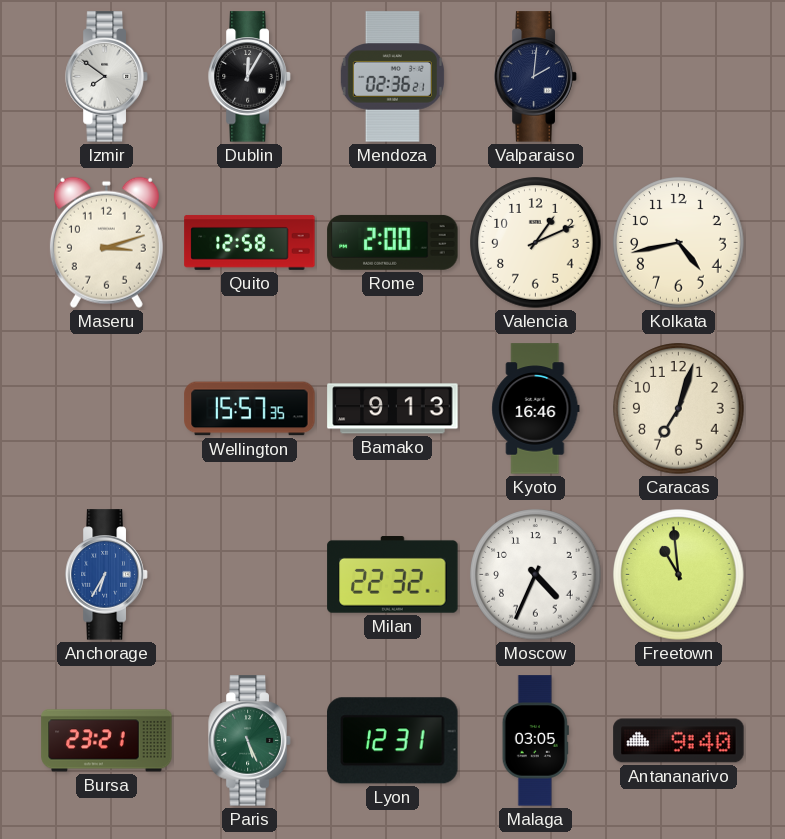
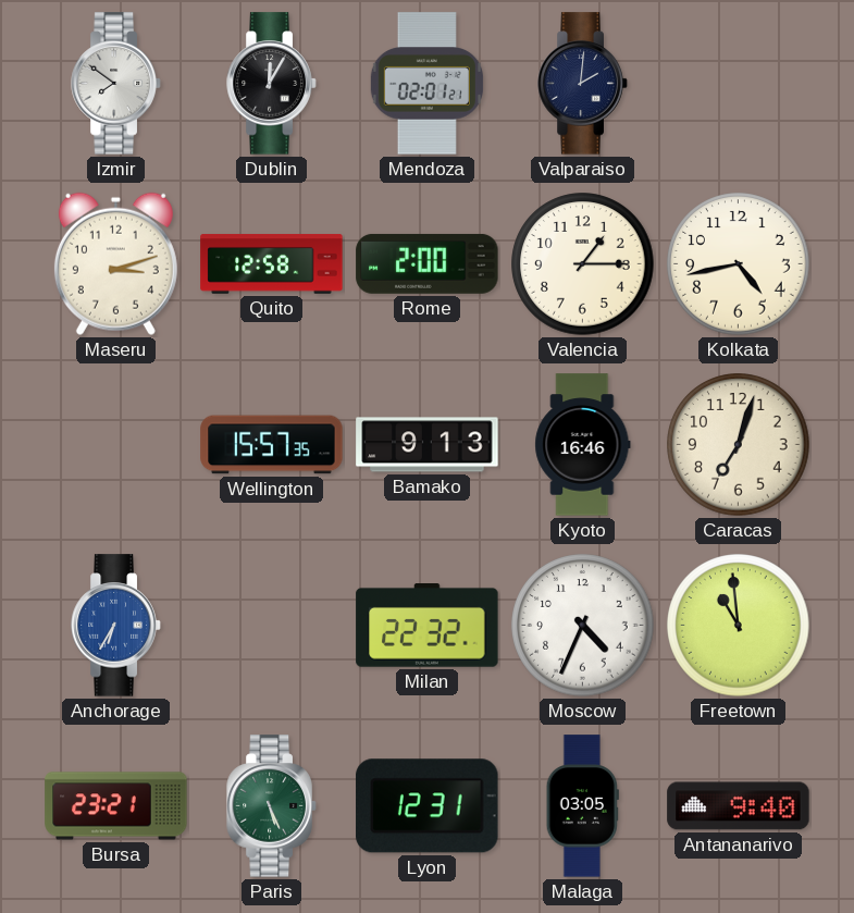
Mendoza: 02:36 -> 02:01
Valencia: 1:11 -> 1:15
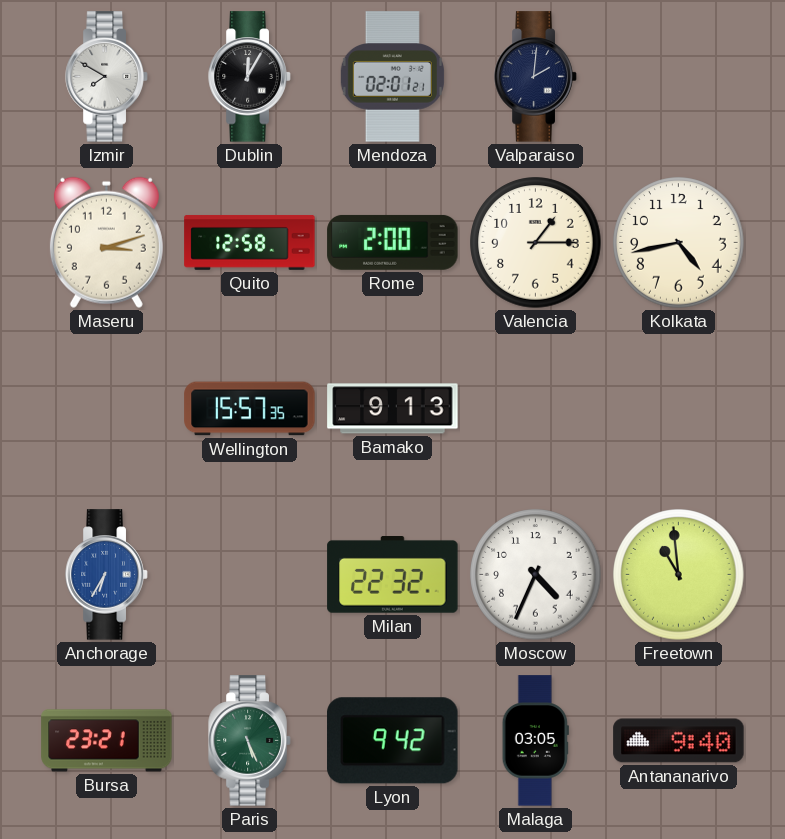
Izmir: 7:51 -> 7:50
Kyoto: 16:46 -> none
Caracas: 7:03 -> none
Lyon: 12:31 -> 9:42
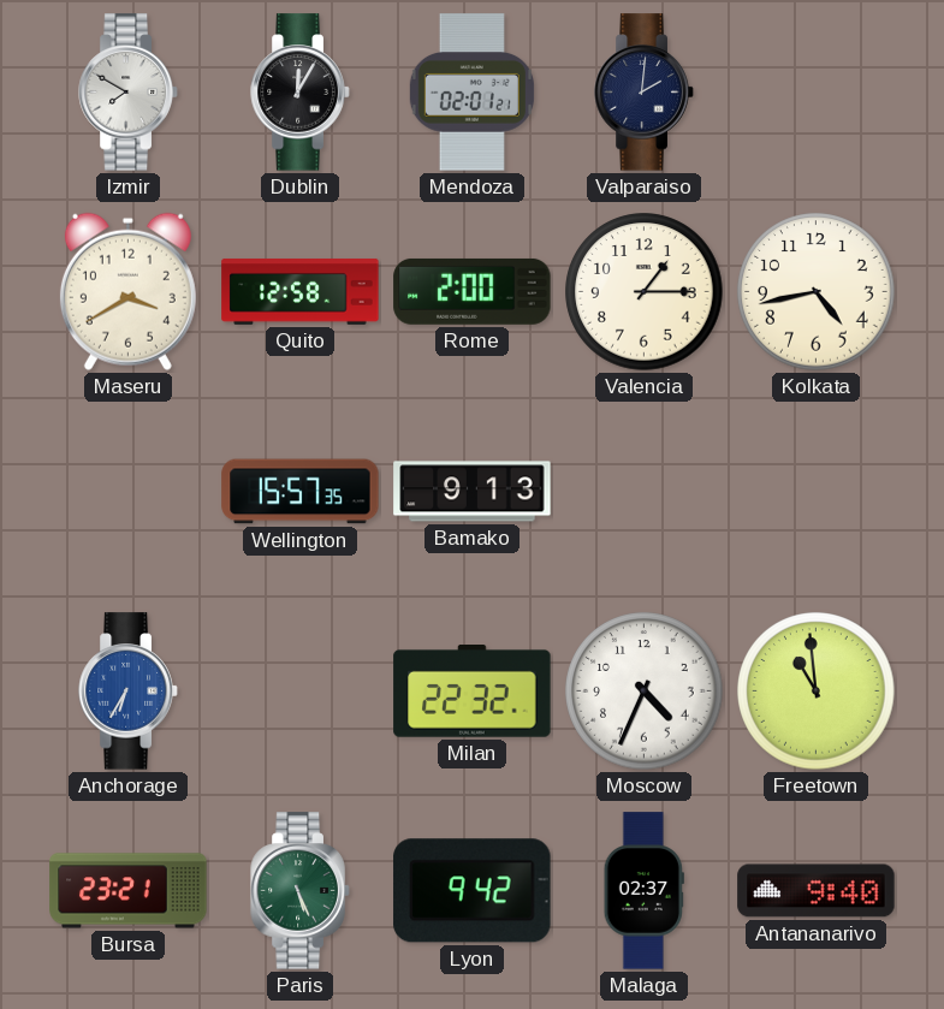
Maseru: 3:12 -> 3:40
Malaga: 03:05 -> 02:37
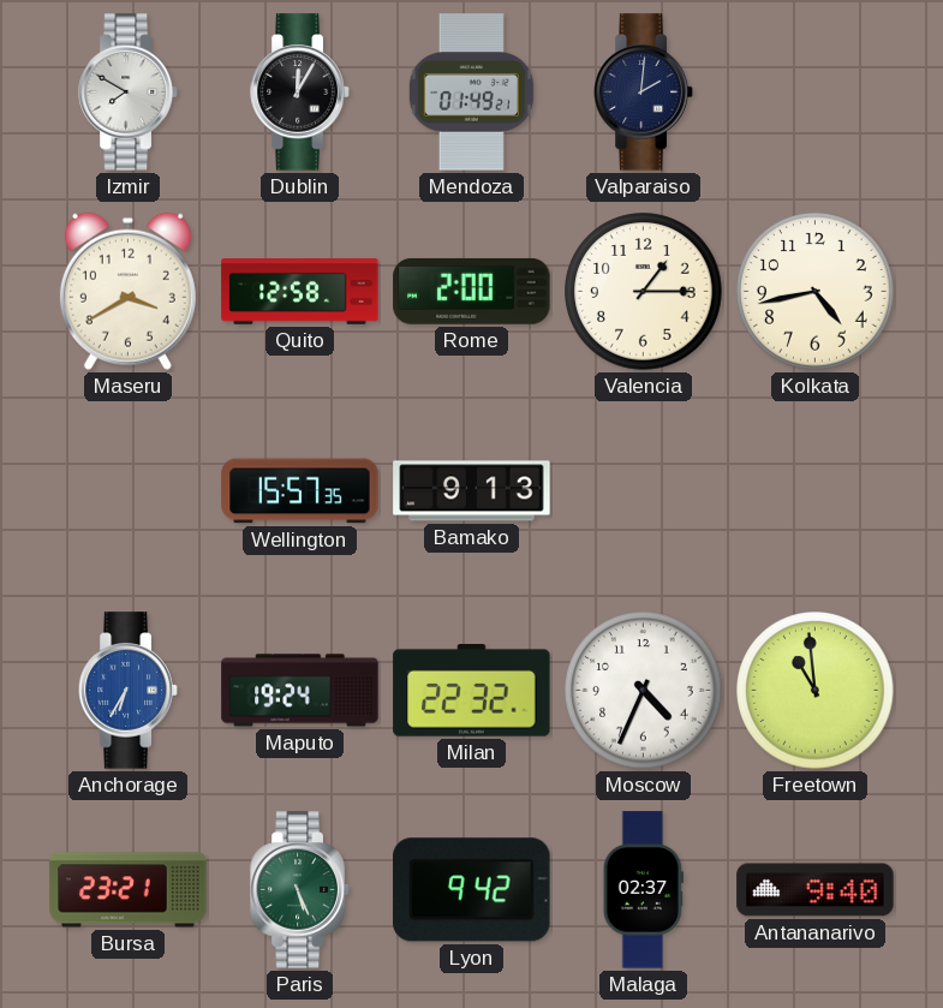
Mendoza: 02:01 -> 01:49
Maputo: none -> 19:24
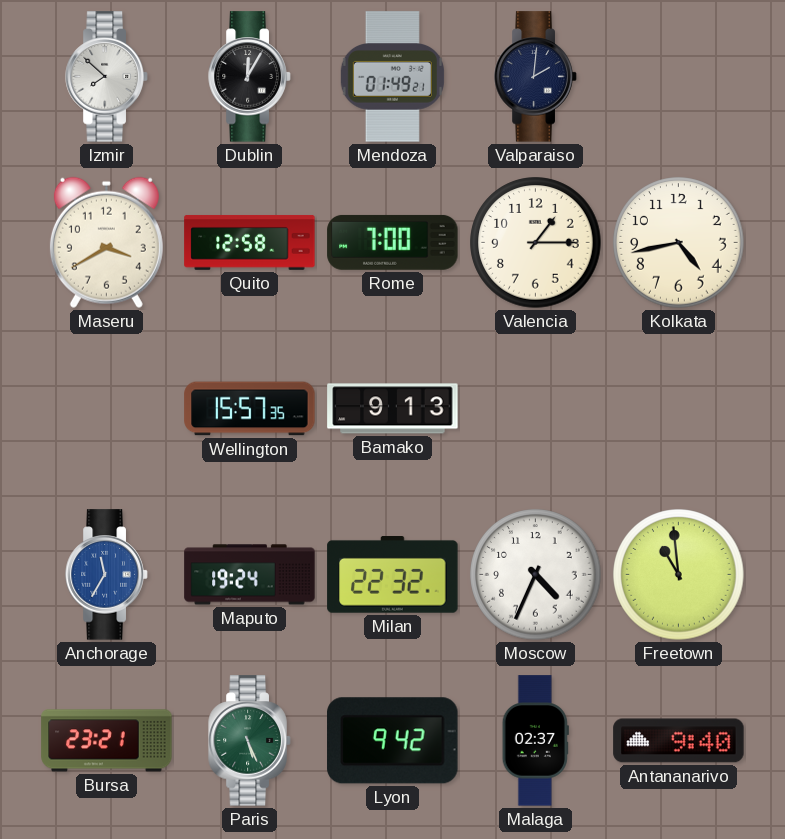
Izmir: 7:50 -> 7:52
Rome: 2:00 -> 7:00
Anchorage: 6:35 -> 11:35
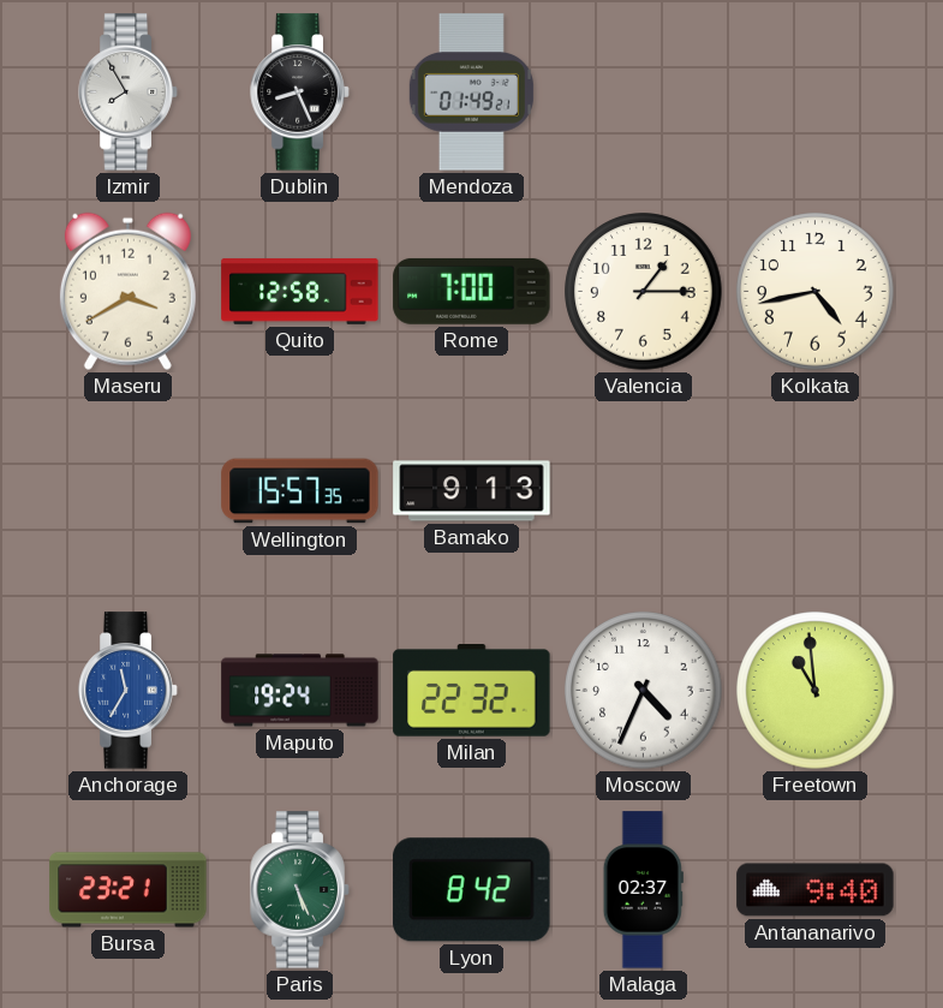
Izmir: 7:52 -> 7:55
Dublin: 12:05 -> 8:26
Valparaiso: 2:01 -> none
Lyon: 9:42 -> 8:42
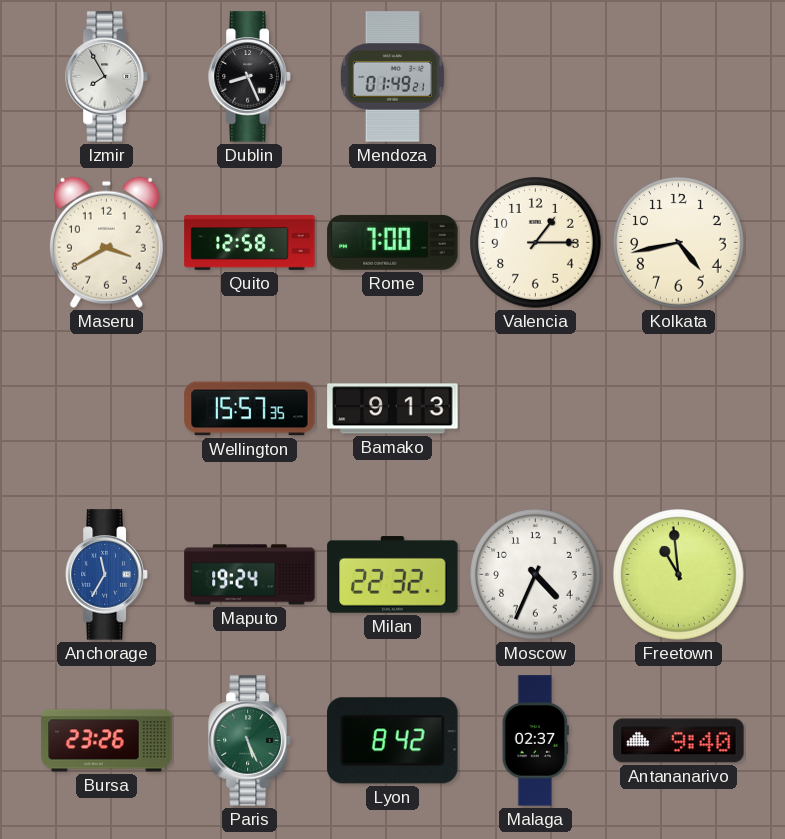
Bursa: 23:21 -> 23:26
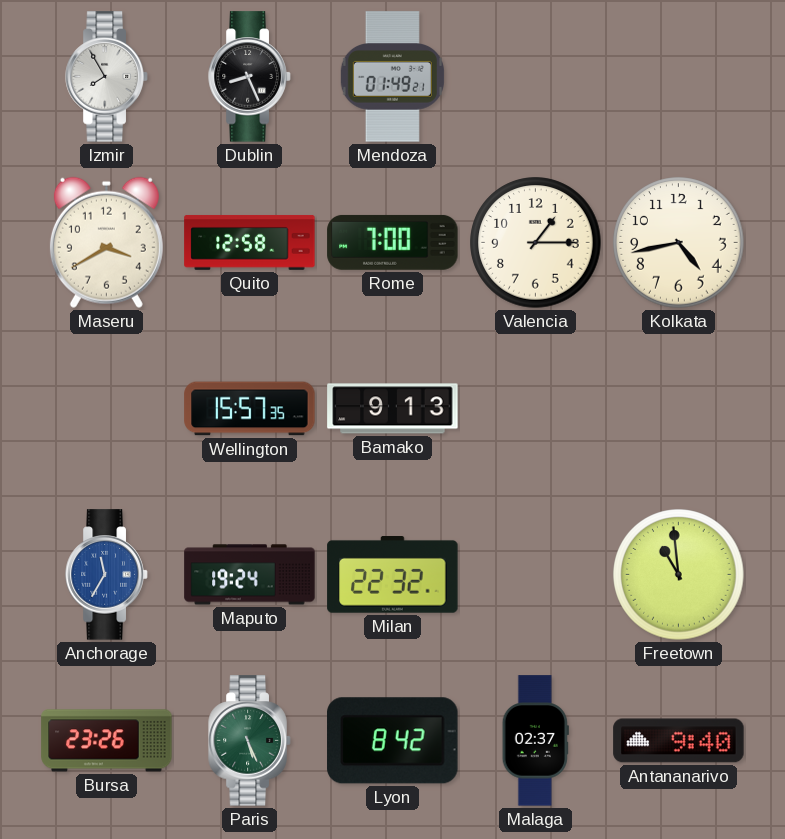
Moscow: 4:34 -> none
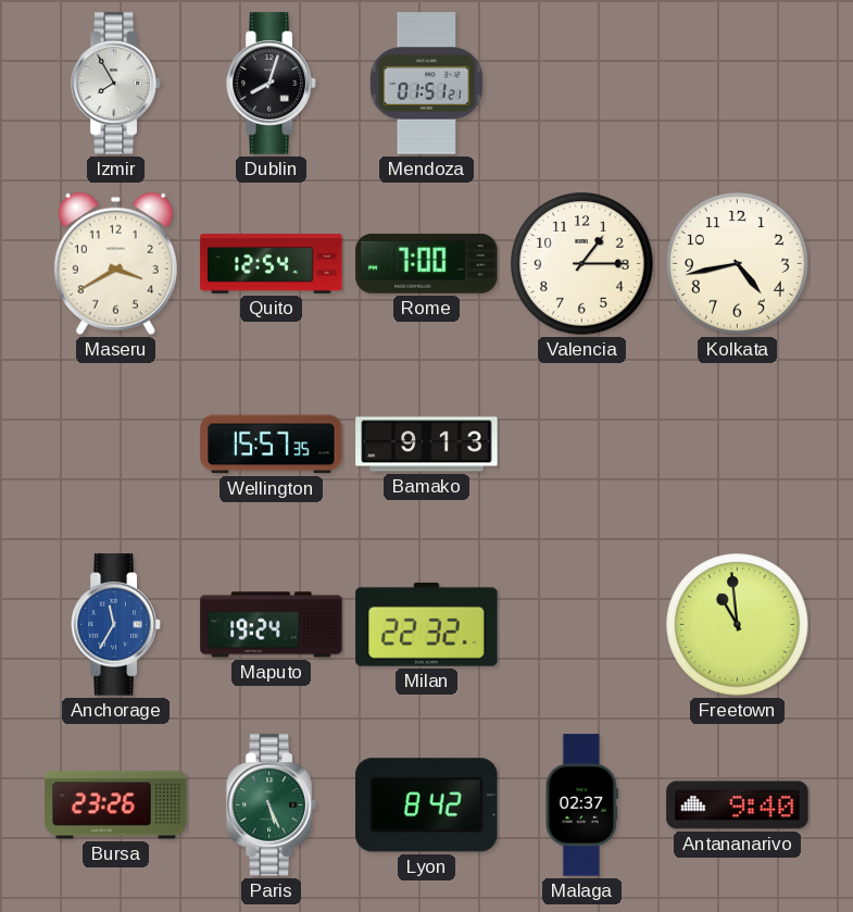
Dublin: 8:26 -> 8:03
Mendoza: 01:49 -> 01:51
Quito: 12:58 -> 12:54
